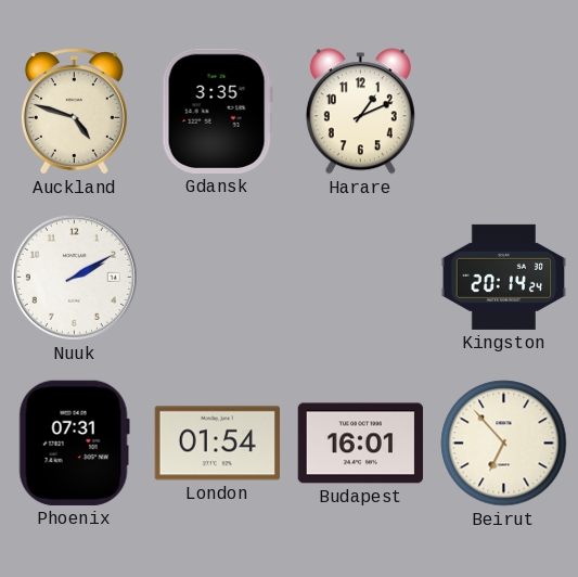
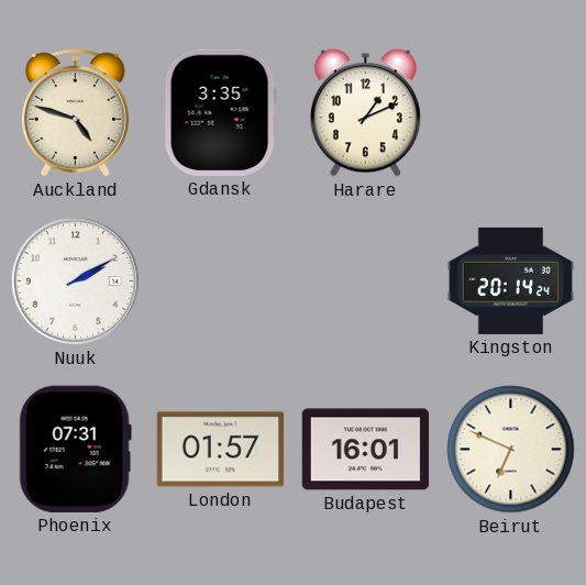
London: 01:54 -> 01:57
Beirut: 6:53 -> 6:49
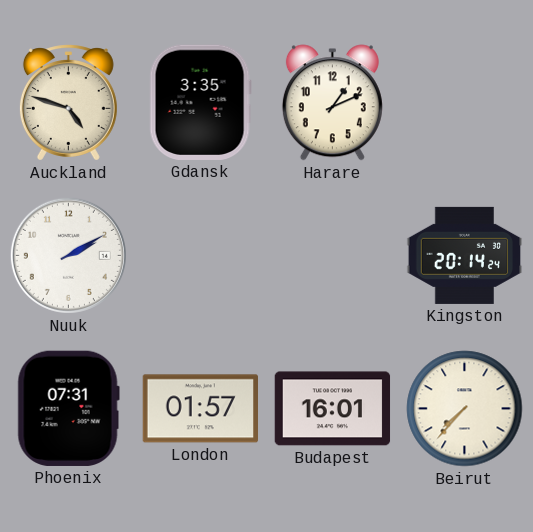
Beirut: 6:49 -> 7:37
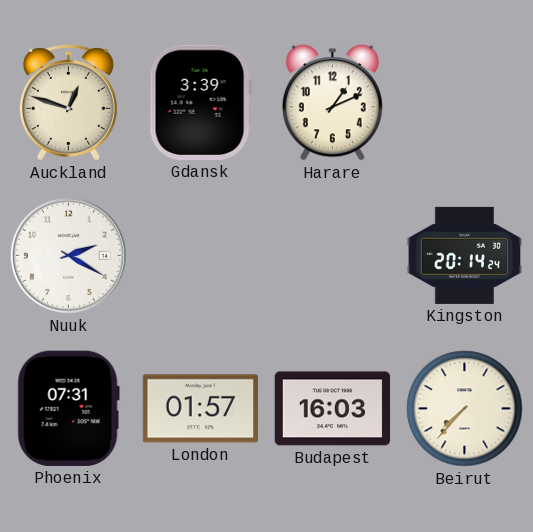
Auckland: 4:48 -> 12:48
Gdansk: 3:35 -> 3:39
Nuuk: 2:10 -> 2:20
Budapest: 16:01 -> 16:03
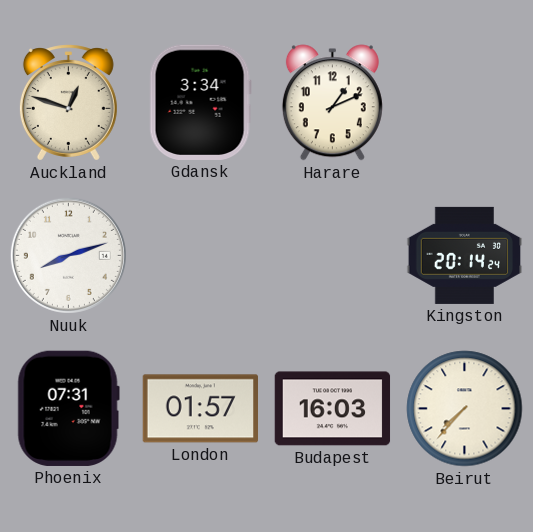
Gdansk: 3:39 -> 3:34
Nuuk: 2:20 -> 8:12
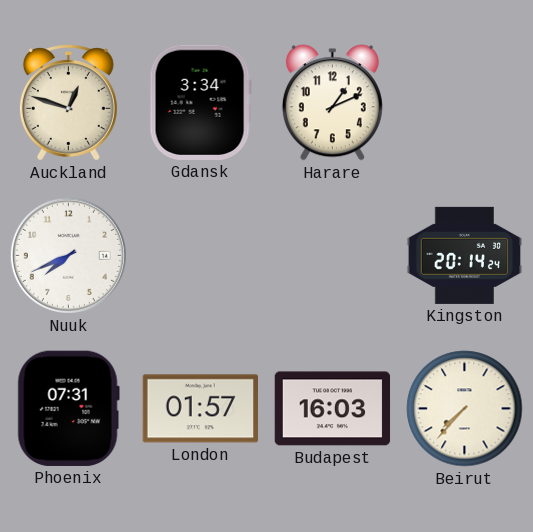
Nuuk: 8:12 -> 7:41
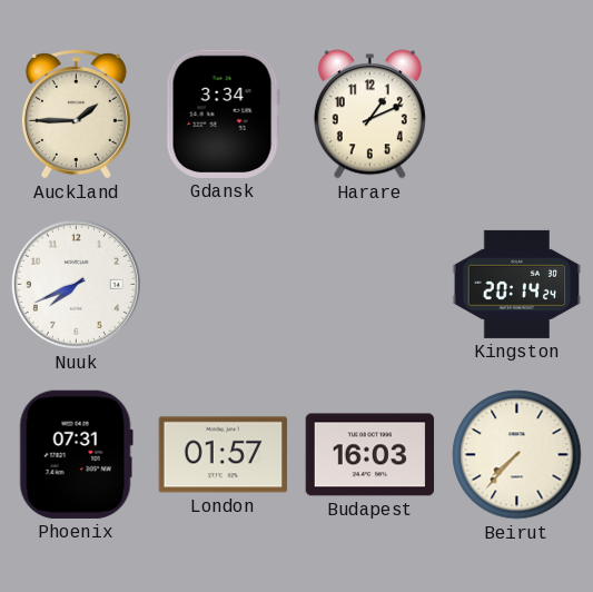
Auckland: 12:48 -> 1:45
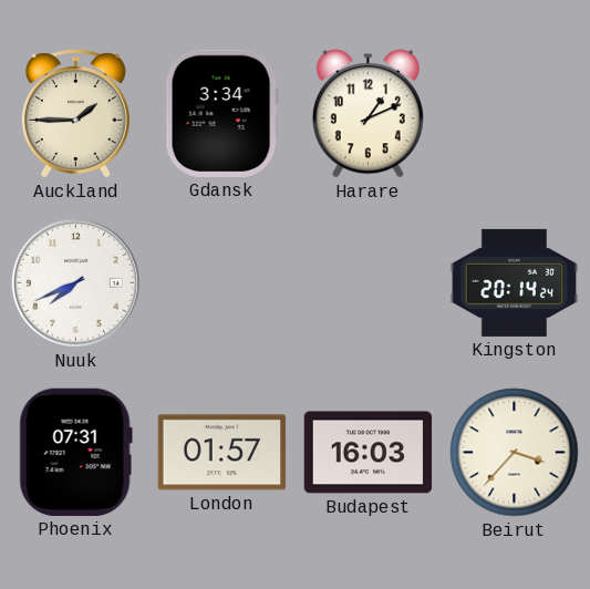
Beirut: 7:37 -> 3:37
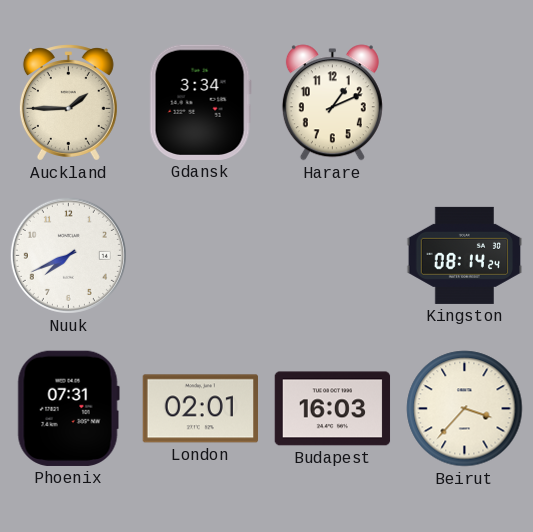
Kingston: 20:14 -> 08:14
London: 01:57 -> 02:01
